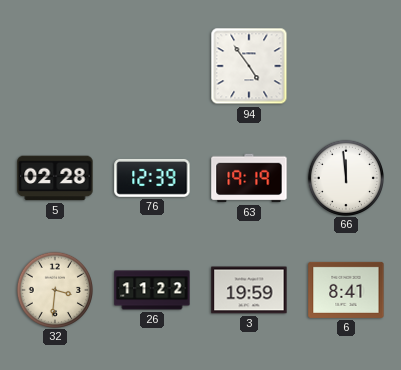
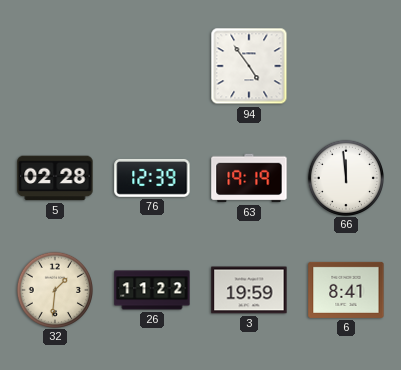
32: 3:31 -> 1:31
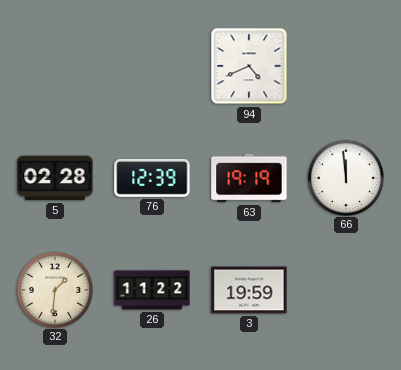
94: 4:54 -> 4:41
6: 8:41 -> none
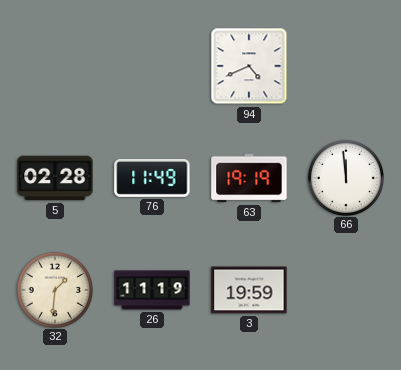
76: 12:39 -> 11:49
26: 11:22 -> 11:19
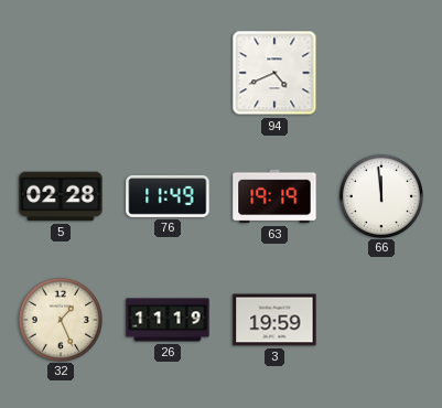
32: 1:31 -> 1:26
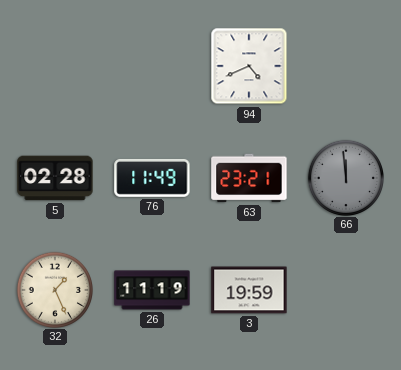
63: 19:19 -> 23:21
66 dial: white -> grey
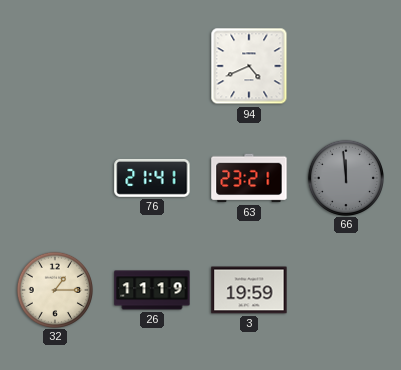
5: 02:28 -> none
76: 11:49 -> 21:41
32: 1:26 -> 1:15
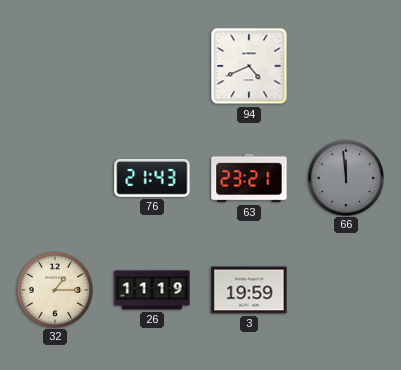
76: 21:41 -> 21:43
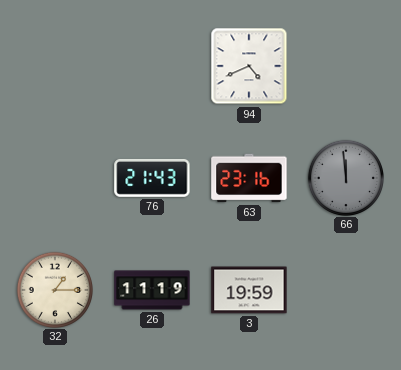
63: 23:21 -> 23:16
